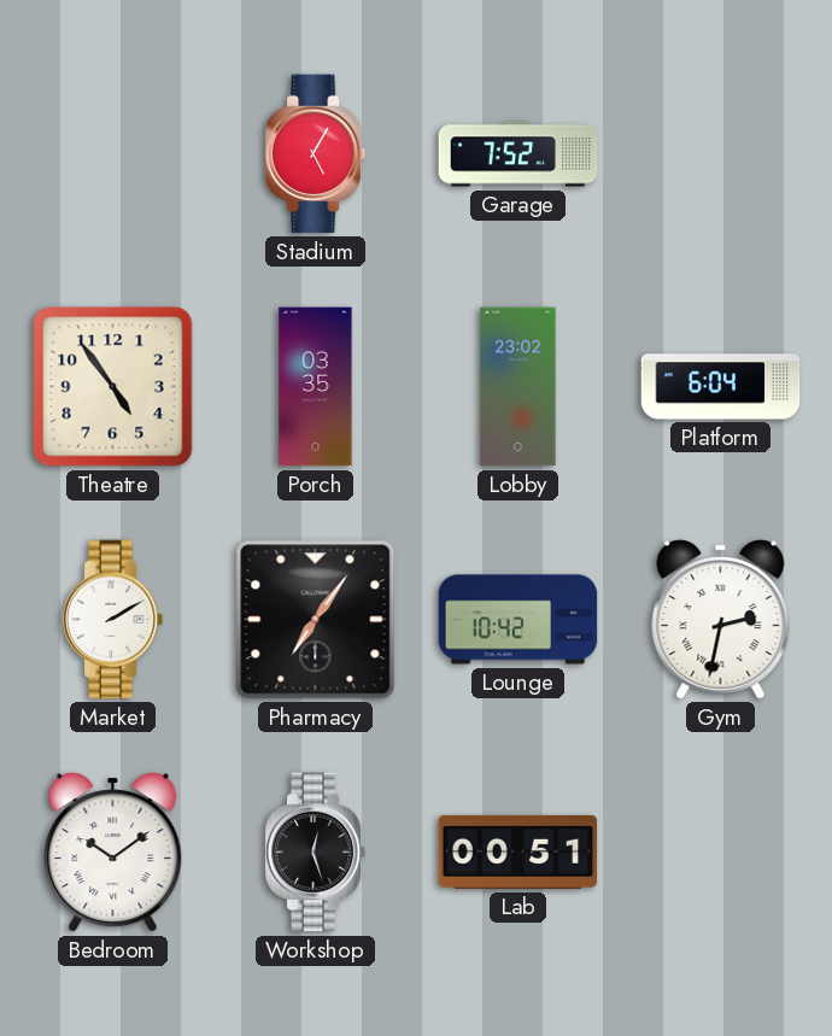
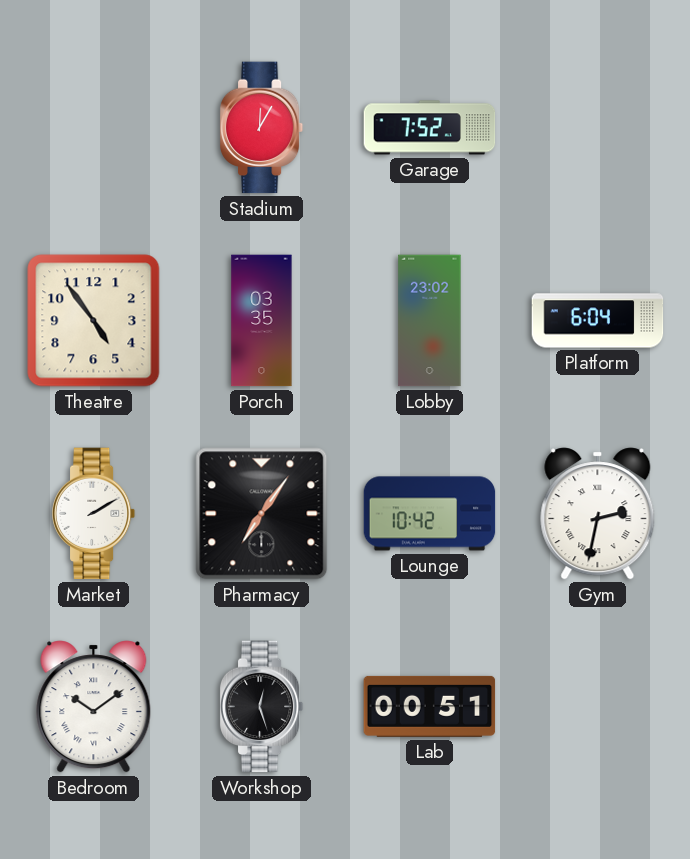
Stadium: 5:05 -> 12:05
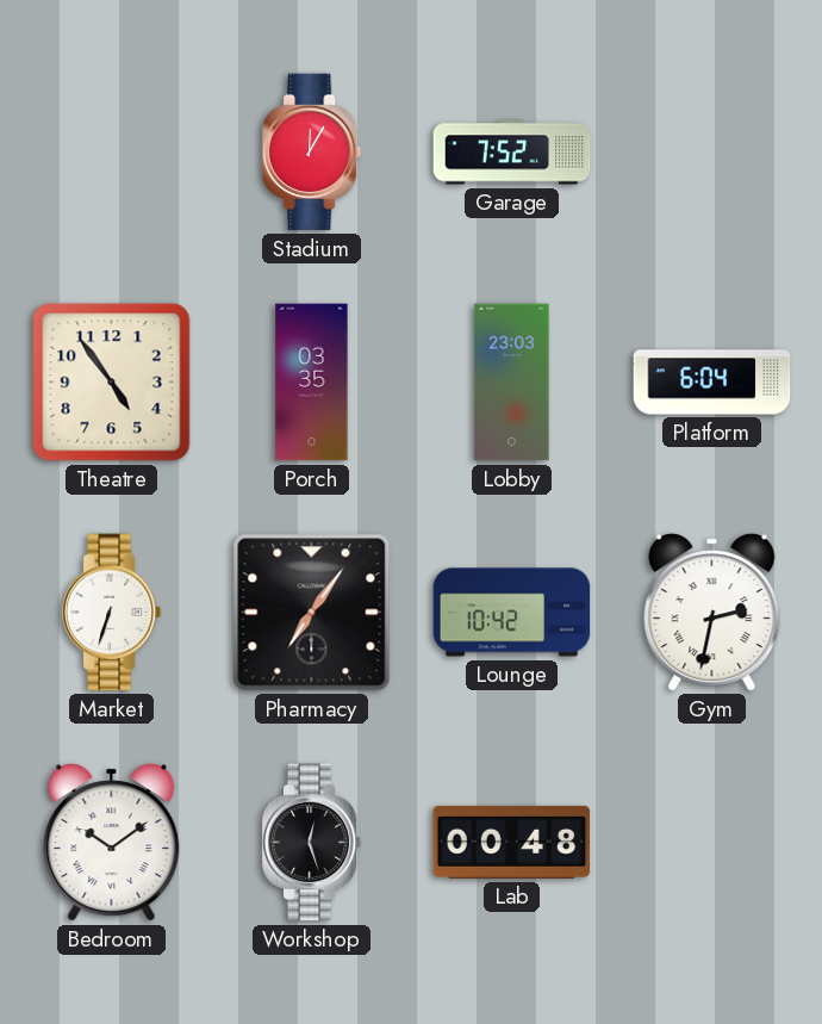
Lobby: 23:02 -> 23:03
Market: 2:10 -> 6:33
Lab: 00:51 -> 00:48
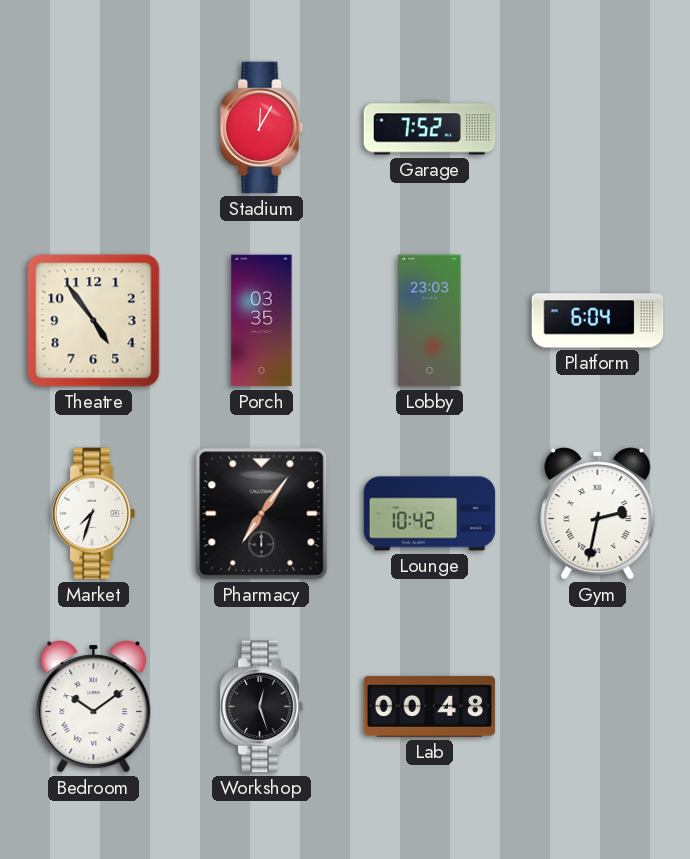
Market: 6:33 -> 7:33
